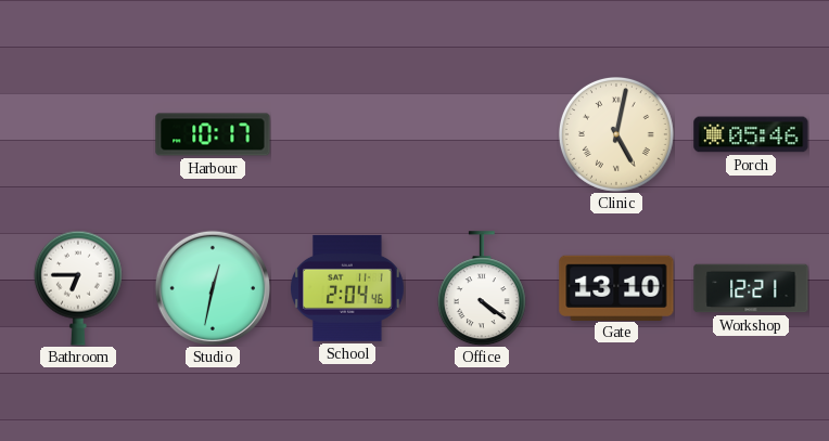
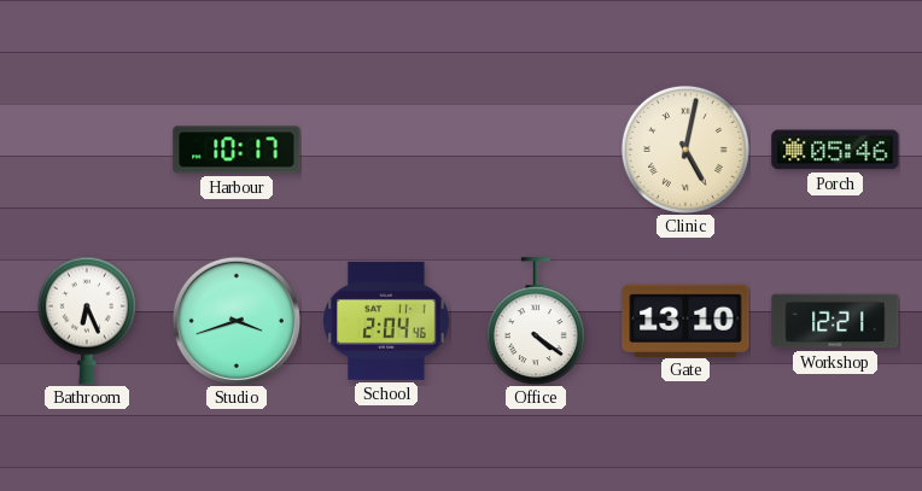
Bathroom: 6:45 -> 6:26
Studio: 12:32 -> 3:42
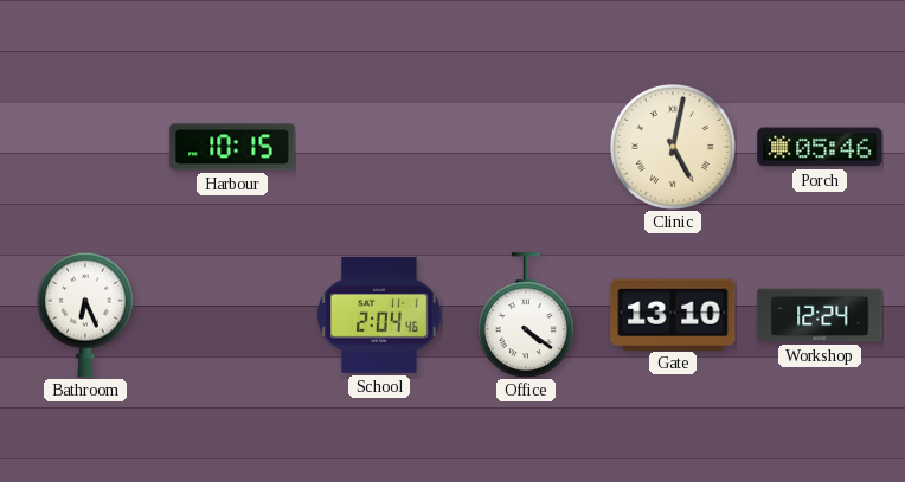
Harbour: 10:17 -> 10:15
Studio: 3:42 -> none
Workshop: 12:21 -> 12:24
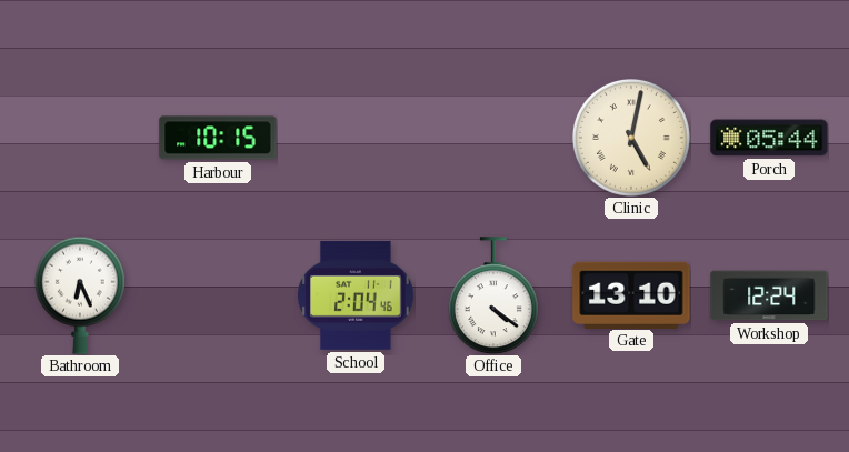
Porch: 05:46 -> 05:44
